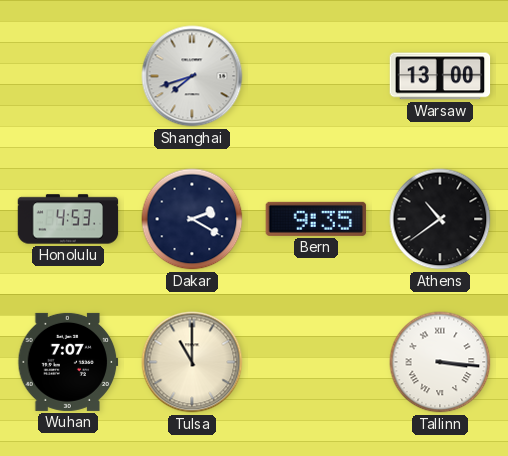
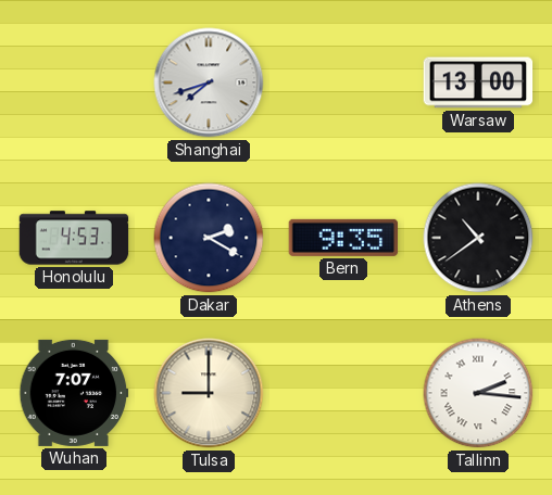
Tulsa: 11:00 -> 9:00
Tallinn: 3:16 -> 2:16
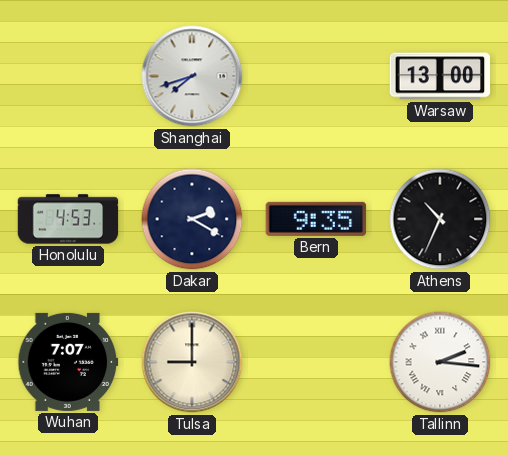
Athens: 10:39 -> 10:34
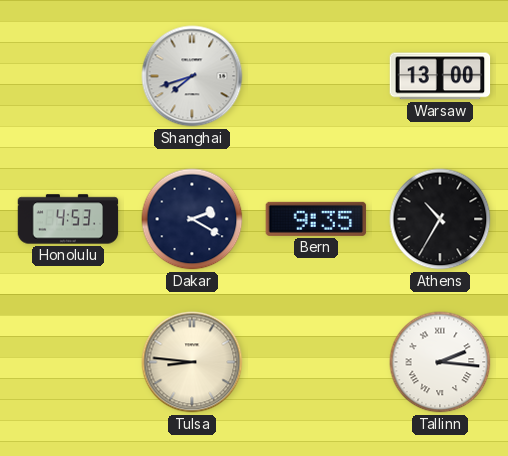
Athens: 10:34 -> 10:35
Wuhan: 7:07 -> none
Tulsa: 9:00 -> 8:46
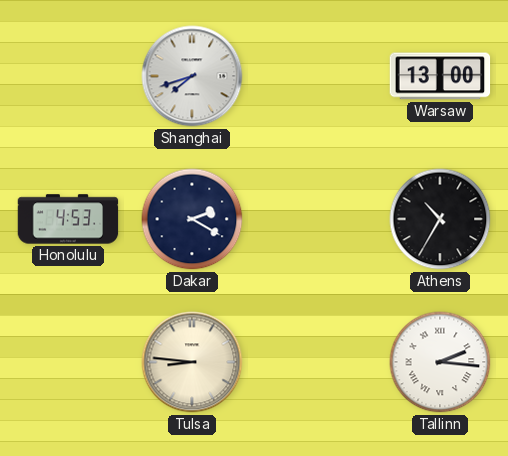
Bern: 9:35 -> none
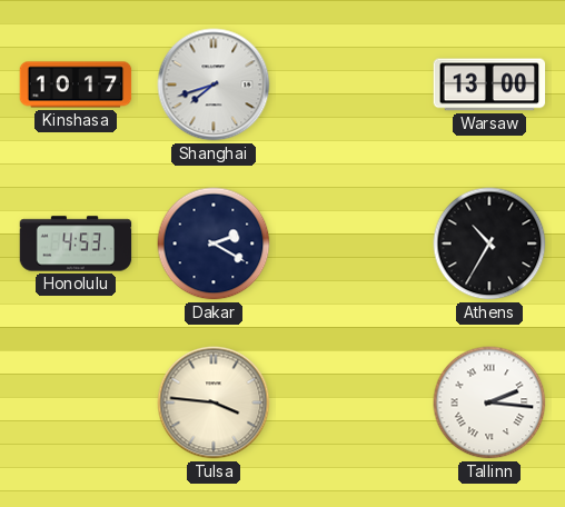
Kinshasa: none -> 10:17
Tulsa: 8:46 -> 3:46
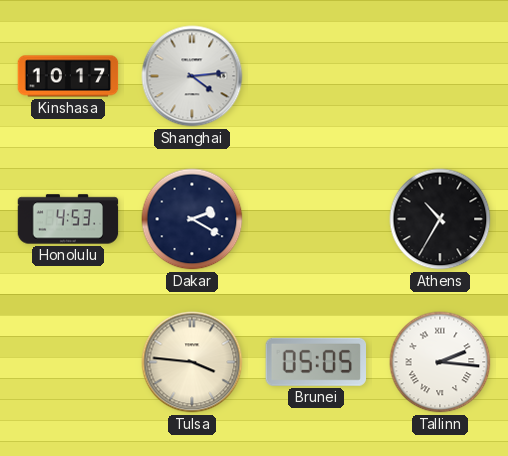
Shanghai: 7:42 -> 4:14
Warsaw: 13:00 -> none
Brunei: none -> 05:05
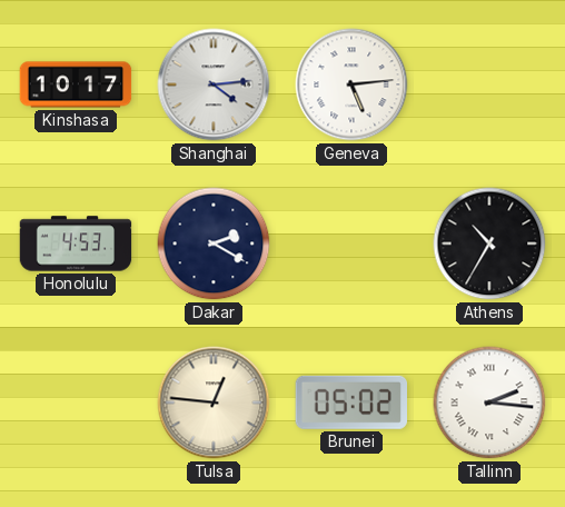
Geneva: none -> 5:14
Tulsa: 3:46 -> 12:46
Brunei: 05:05 -> 05:02
